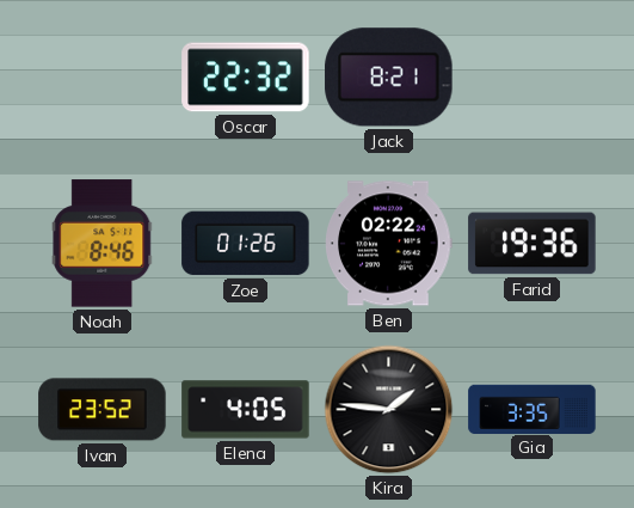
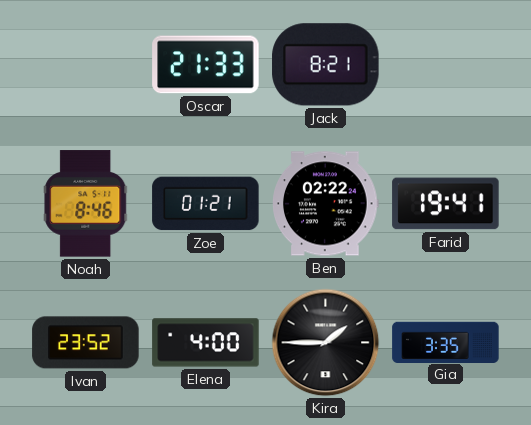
Oscar: 22:32 -> 21:33
Zoe: 01:26 -> 01:21
Farid: 19:36 -> 19:41
Elena: 4:05 -> 4:00
Kira: 1:46 -> 1:45
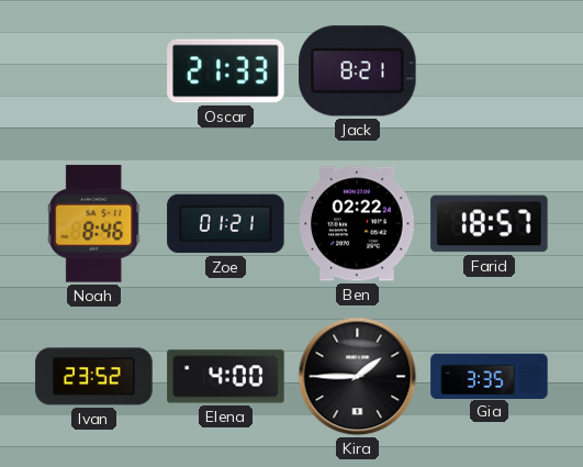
Farid: 19:41 -> 18:57
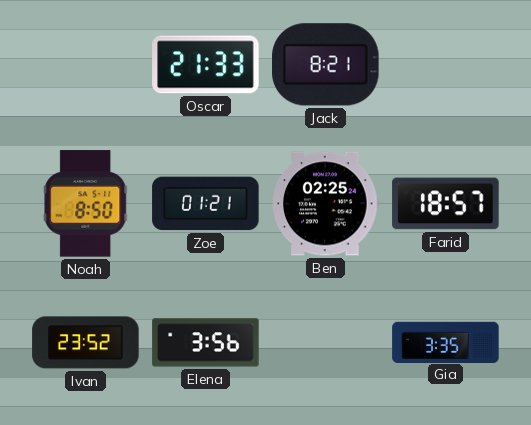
Noah: 8:46 -> 8:50
Ben: 02:22 -> 02:25
Elena: 4:00 -> 3:56
Kira: 1:45 -> none
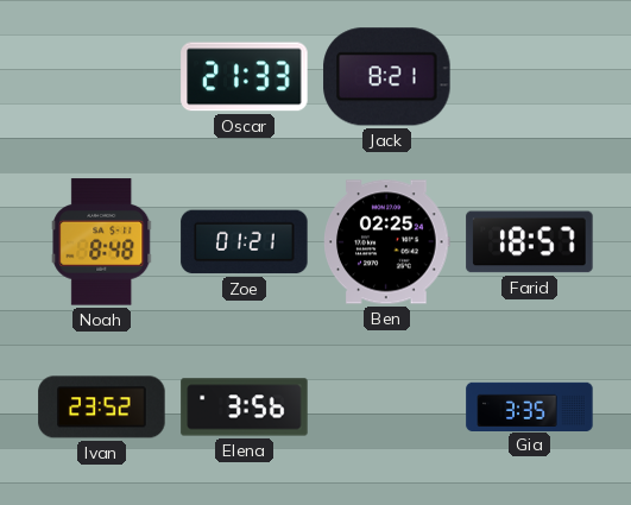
Noah: 8:50 -> 8:48
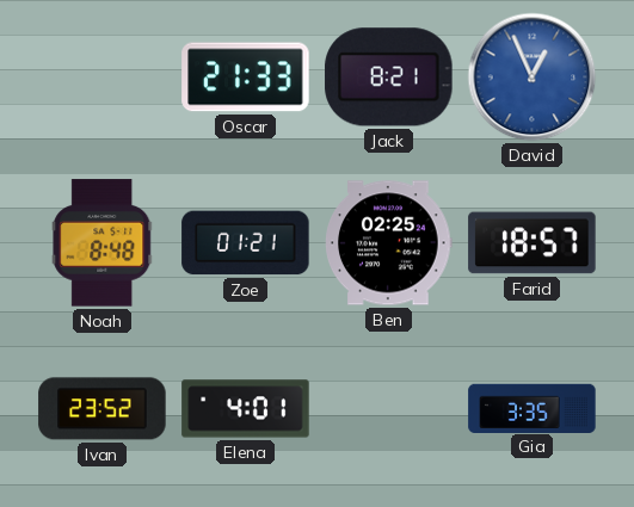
David: none -> 12:56
Elena: 3:56 -> 4:01
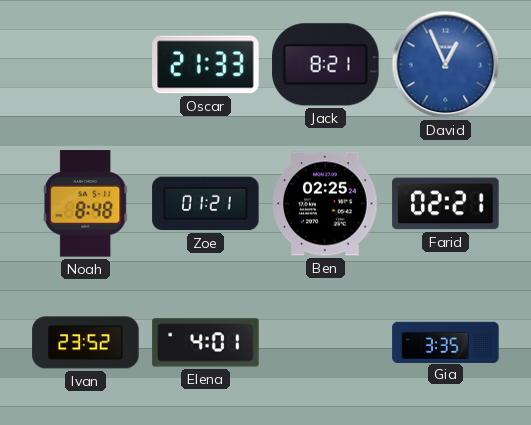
Farid: 18:57 -> 02:21
